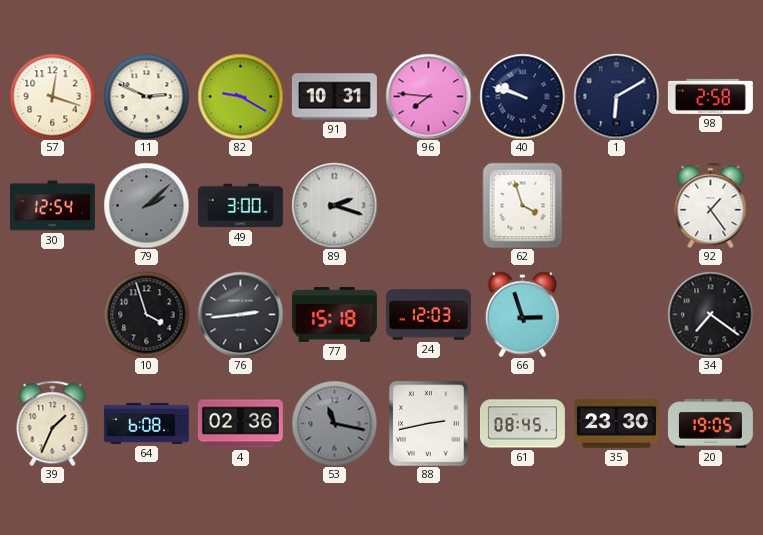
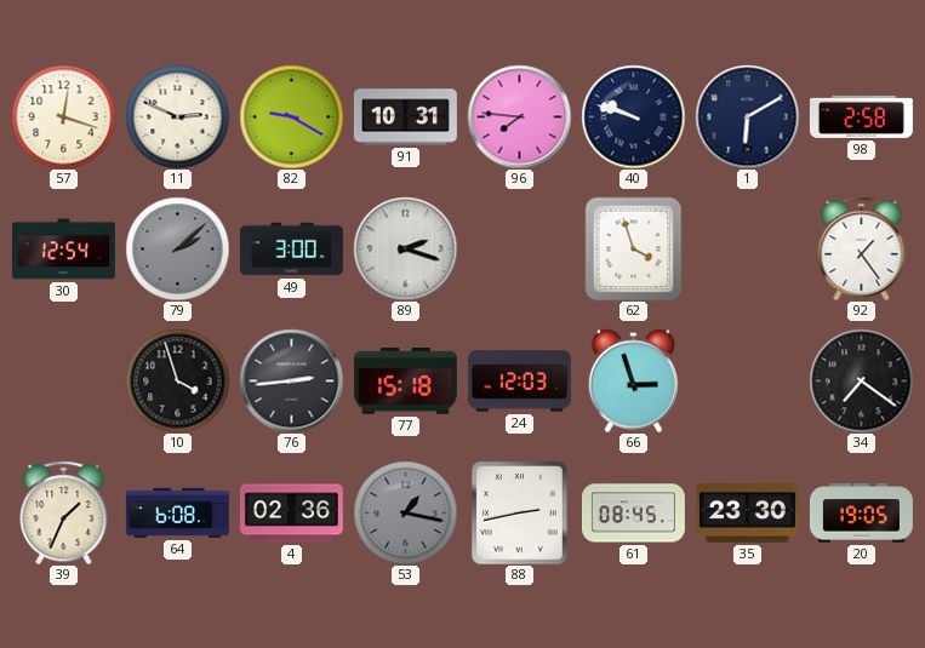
53: 11:17 -> 1:17
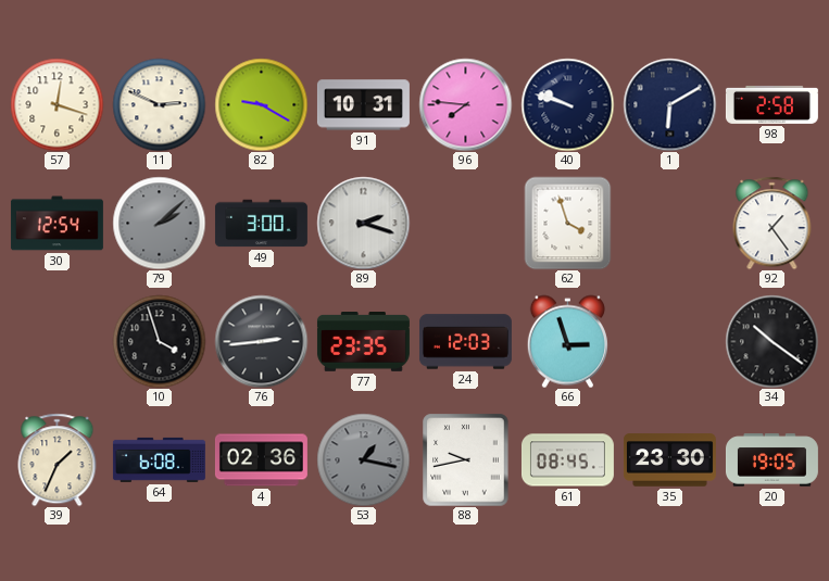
77: 15:18 -> 23:35
34: 7:21 -> 10:21
88: 2:43 -> 9:43
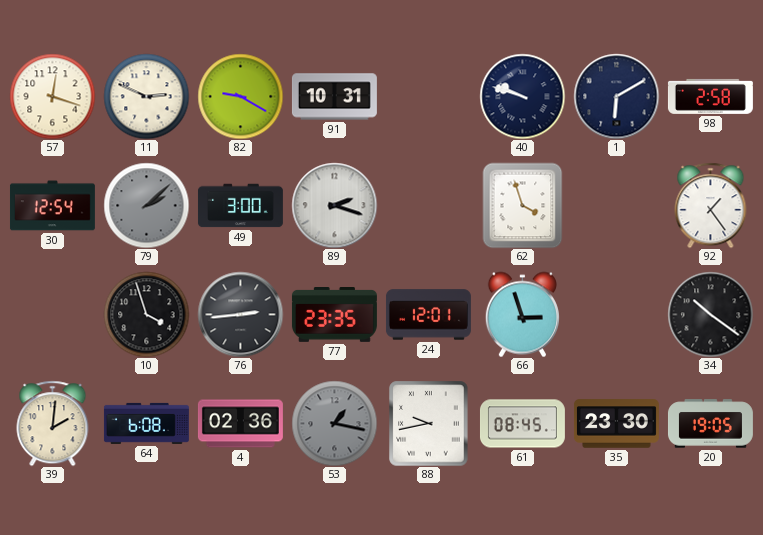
96: 7:46 -> none
24: 12:03 -> 12:01
39: 1:34 -> 2:01
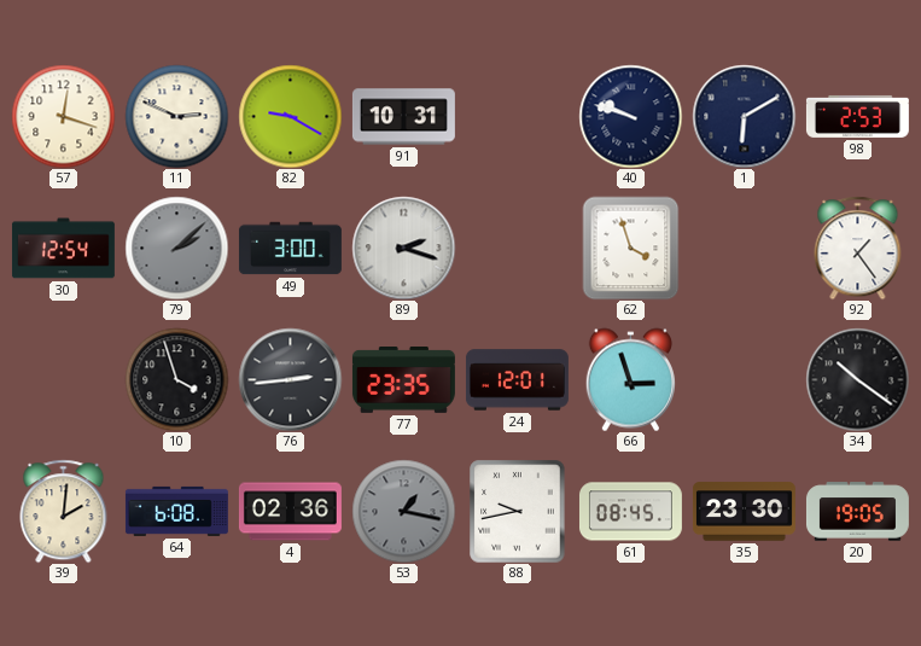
98: 2:58 -> 2:53
